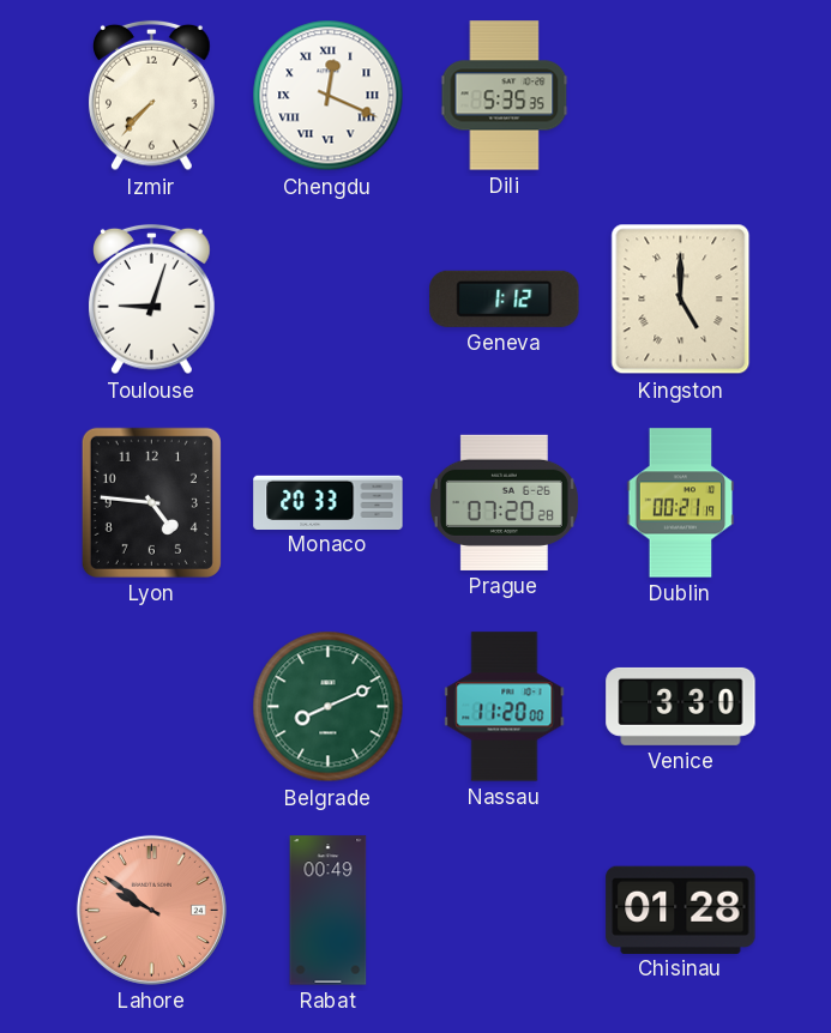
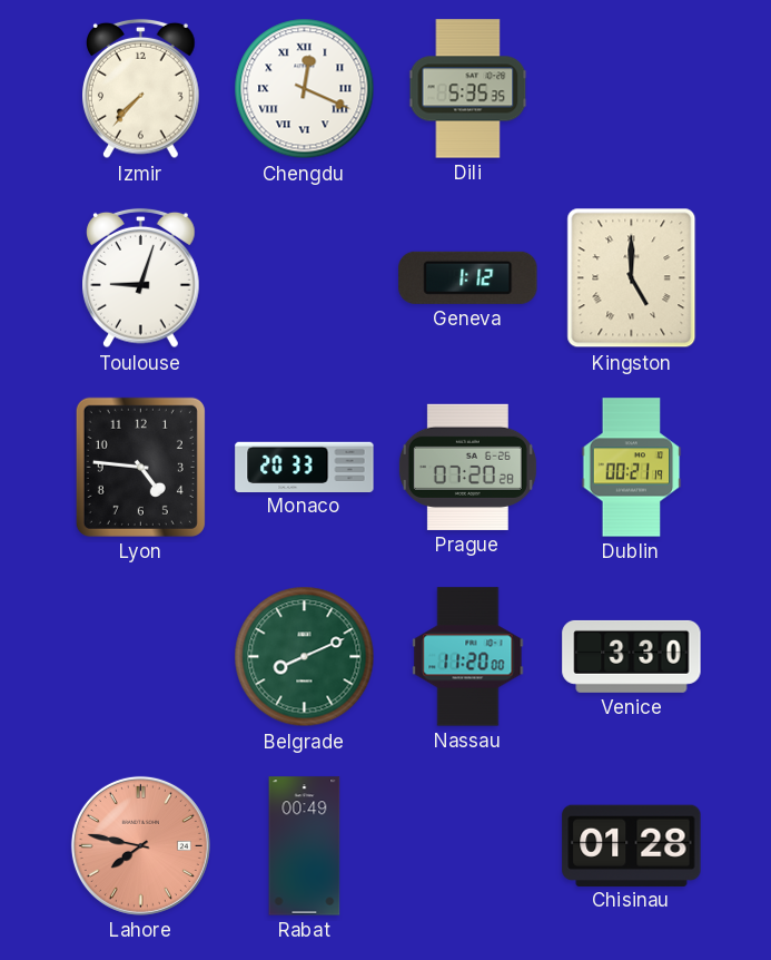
Lahore: 9:51 -> 7:47
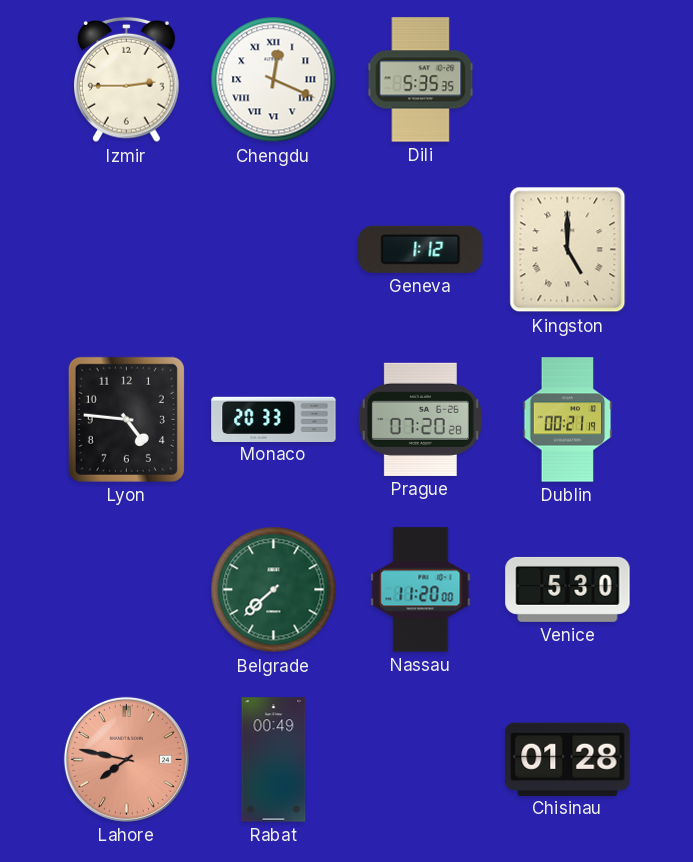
Izmir: 7:37 -> 2:45
Toulouse: 9:03 -> none
Belgrade: 8:11 -> 7:38
Venice: 3:30 -> 5:30
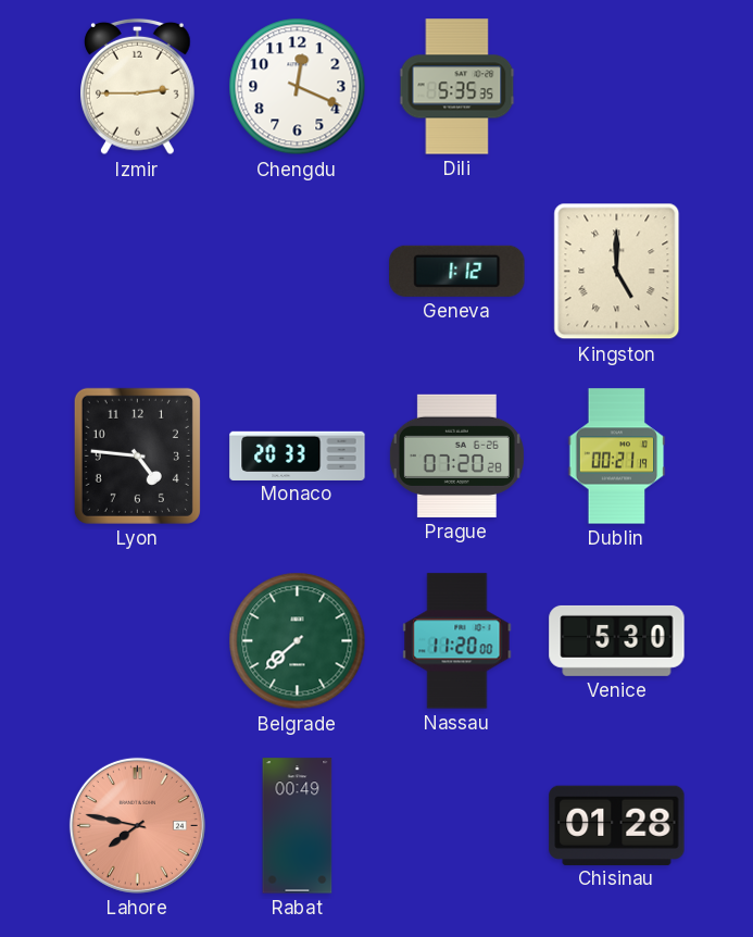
Chengdu numerals: Roman -> Arabic
